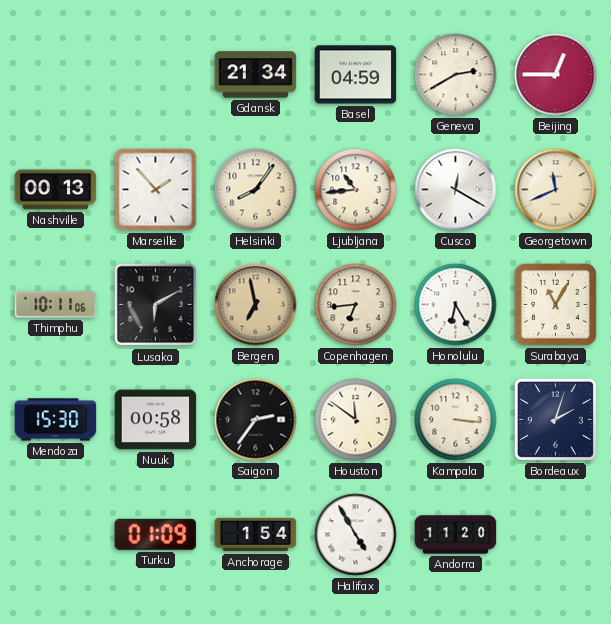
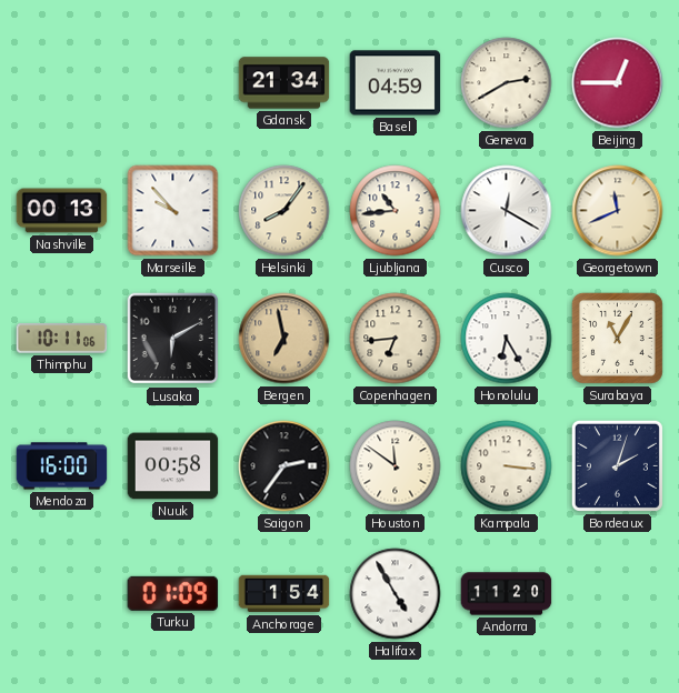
Marseille: 1:53 -> 9:53
Mendoza: 15:30 -> 16:00
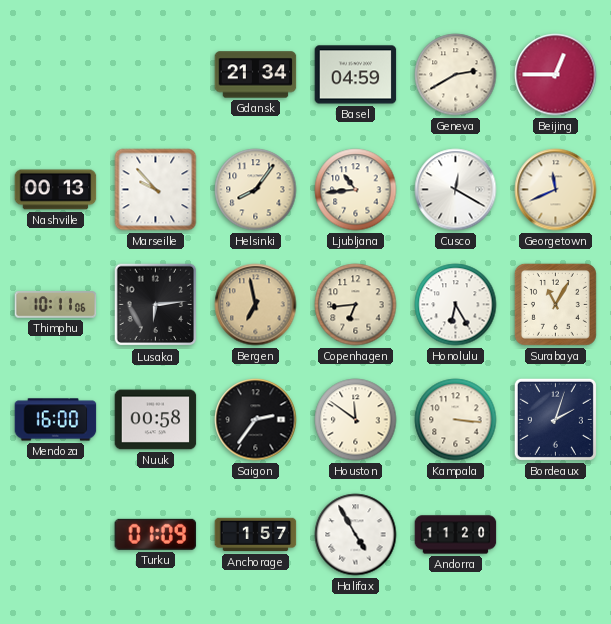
Lusaka: 6:10 -> 6:14
Anchorage: 1:54 -> 1:57
